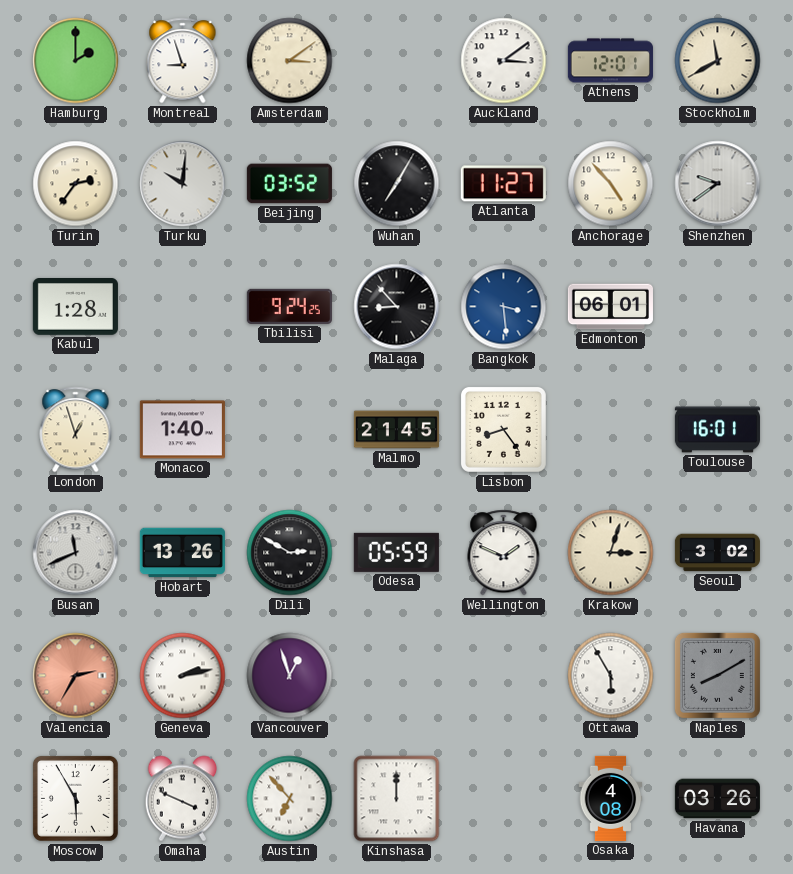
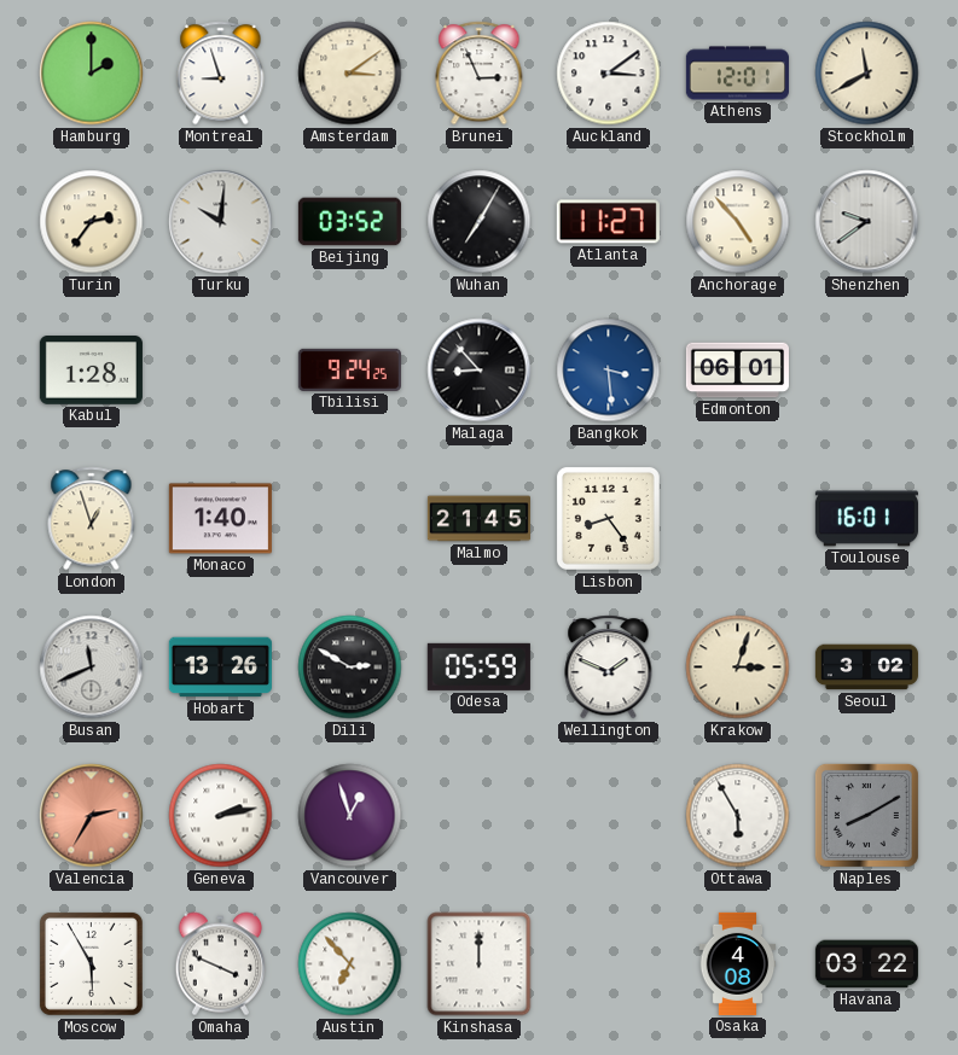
Brunei: none -> 2:56
Havana: 03:26 -> 03:22
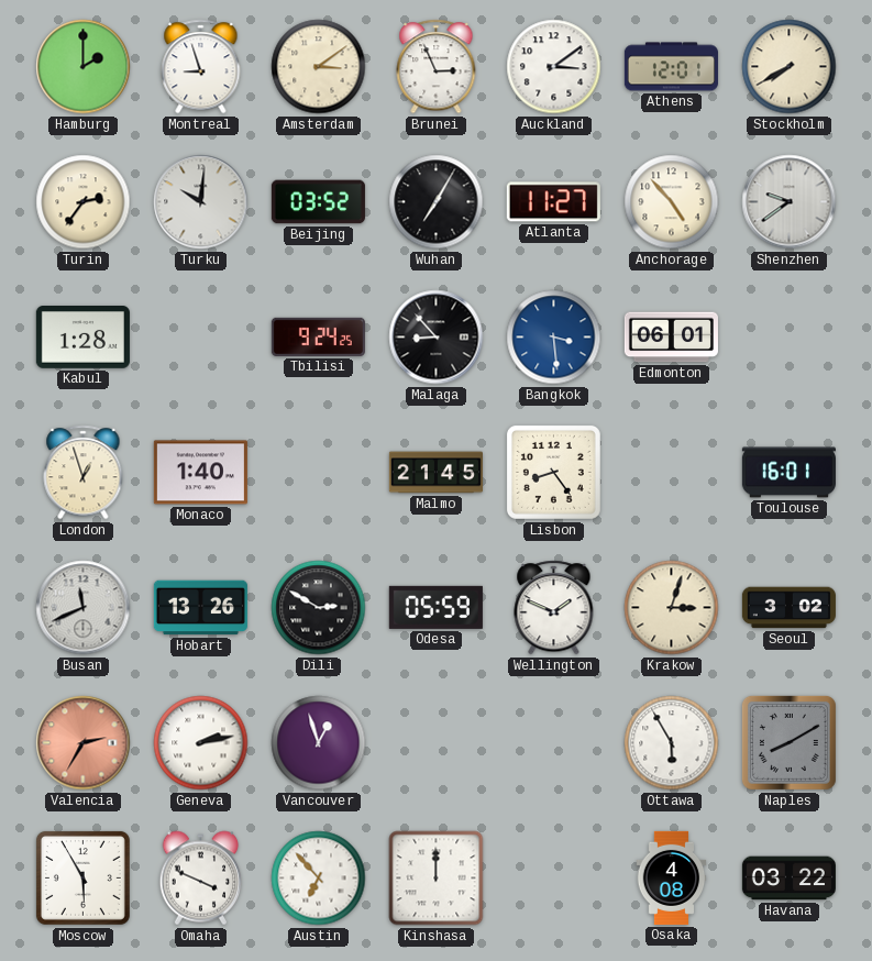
Stockholm: 11:40 -> 7:40
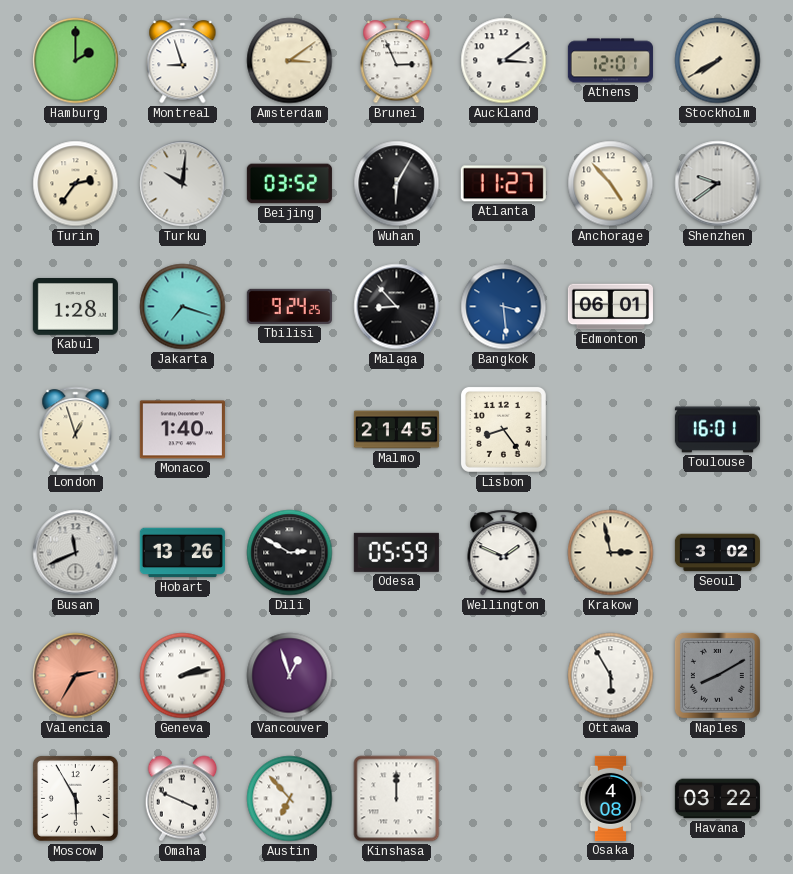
Wuhan: 7:05 -> 6:05
Jakarta: none -> 7:18
Krakow: 3:03 -> 2:58
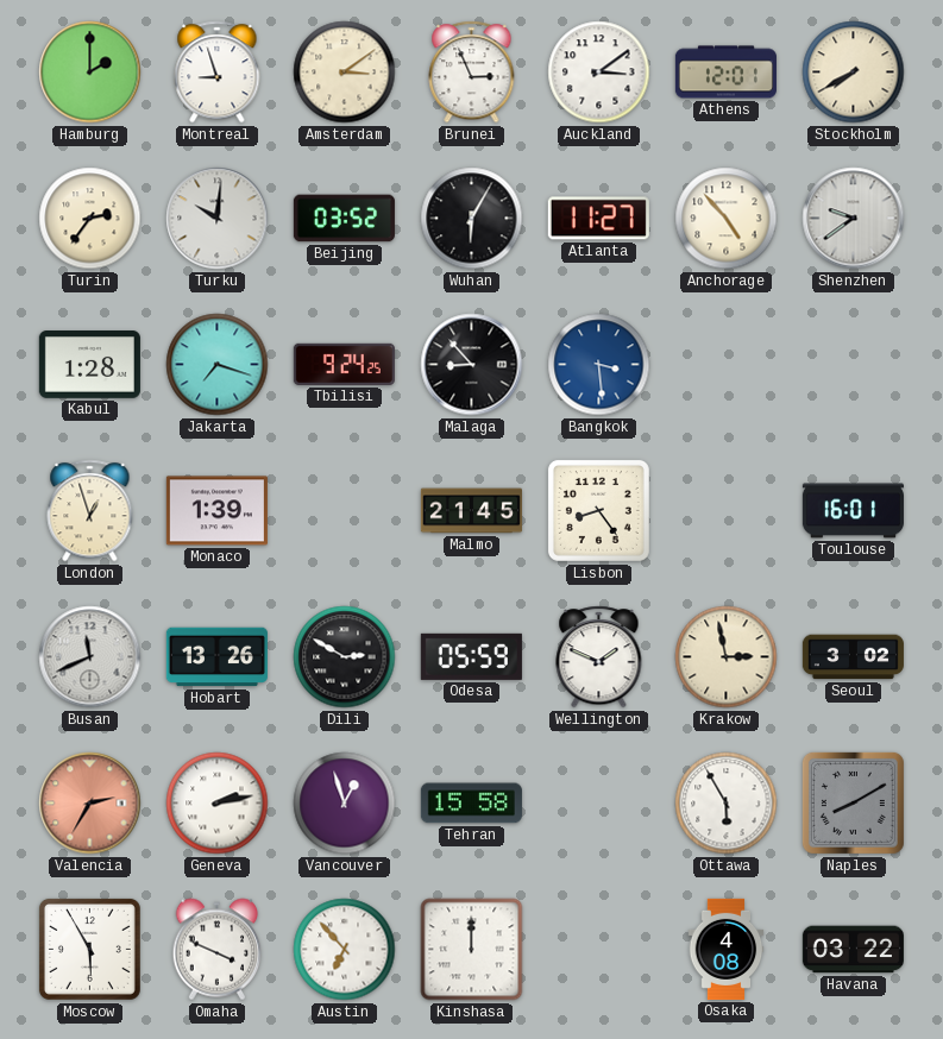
Edmonton: 06:01 -> none
Monaco: 1:40 -> 1:39
Tehran: none -> 15:58
